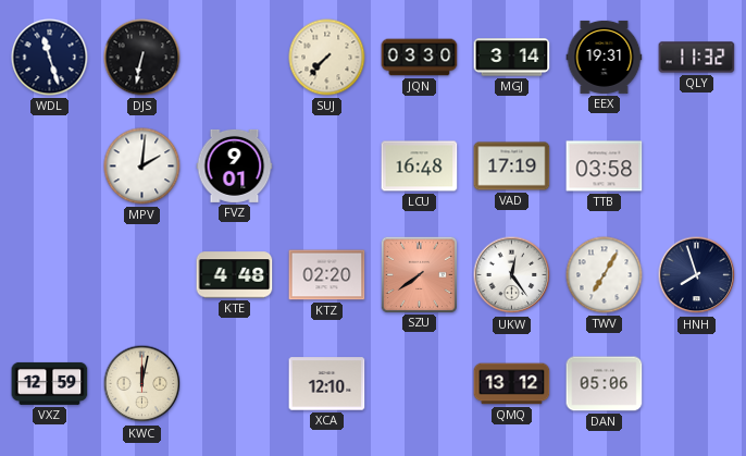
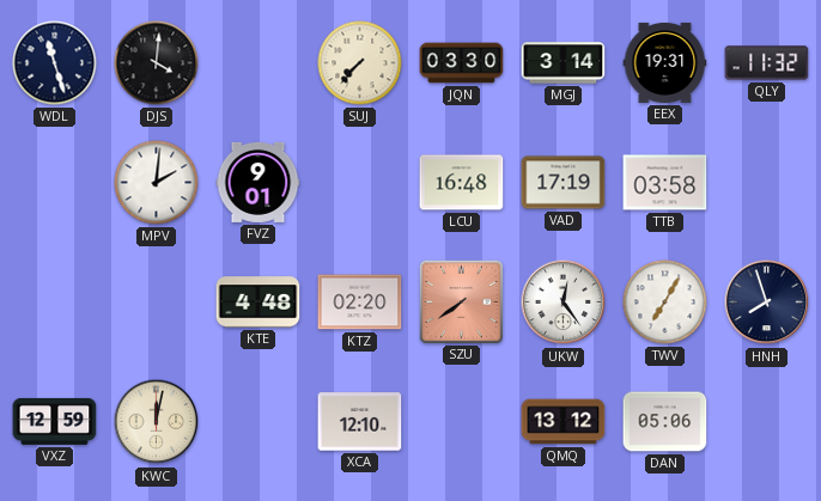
DJS: 6:32 -> 4:01
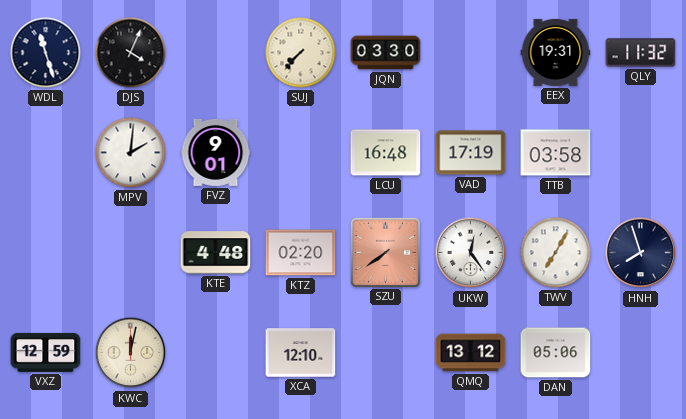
DJS: 4:01 -> 4:04
MGJ: 3:14 -> none
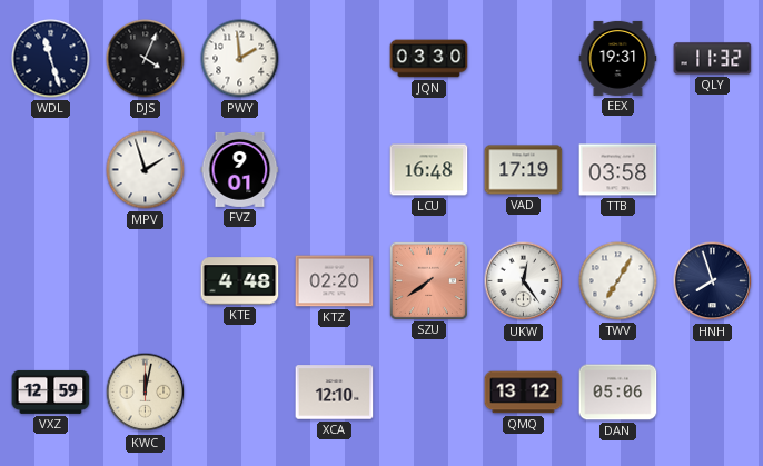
PWY: none -> 1:59
SUJ: 7:37 -> none
MPV: 2:01 -> 1:57
